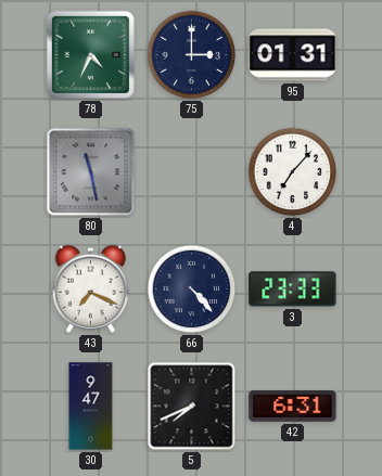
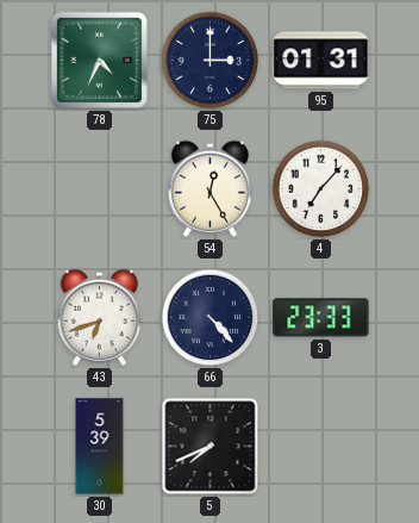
80: 11:28 -> none
54: none -> 12:25
43: 7:19 -> 6:42
30: 9:47 -> 5:39
42: 6:31 -> none
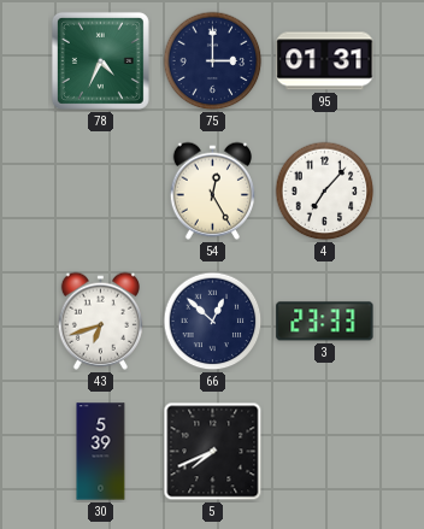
66: 4:23 -> 12:52
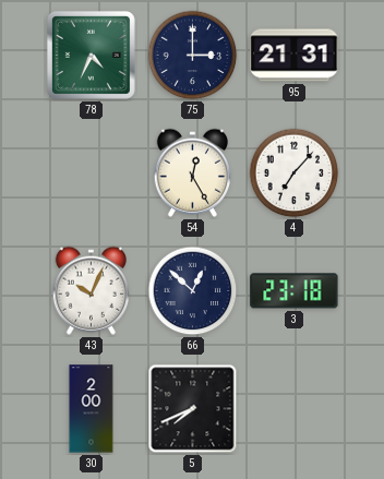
95: 01:31 -> 21:31
43: 6:42 -> 10:04
3: 23:33 -> 23:18
30: 5:39 -> 2:00
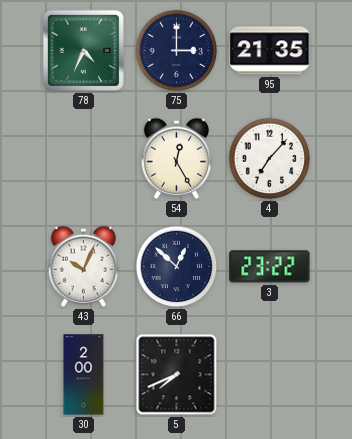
95: 21:31 -> 21:35
3: 23:18 -> 23:22
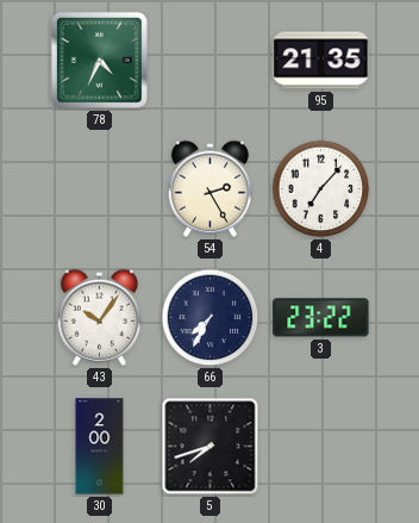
75: 3:00 -> none
54: 12:25 -> 2:25
43: 10:04 -> 10:06
66: 12:52 -> 7:35
5: 7:41 -> 7:42
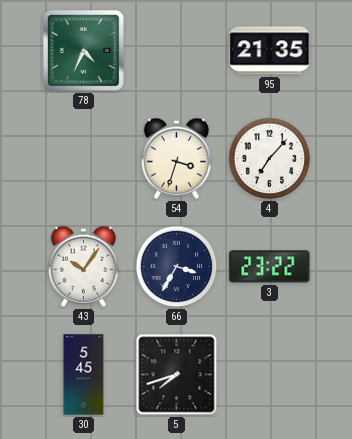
54: 2:25 -> 3:33
66: 7:35 -> 3:35
30: 2:00 -> 5:45
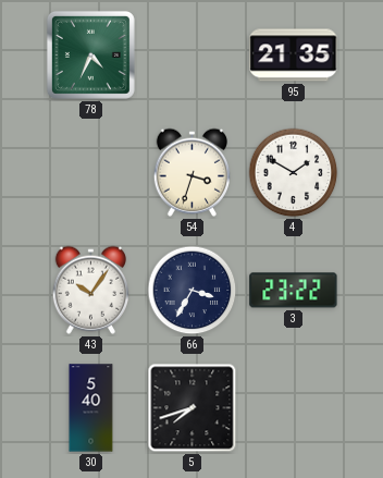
4: 7:07 -> 1:50
30: 5:45 -> 5:40
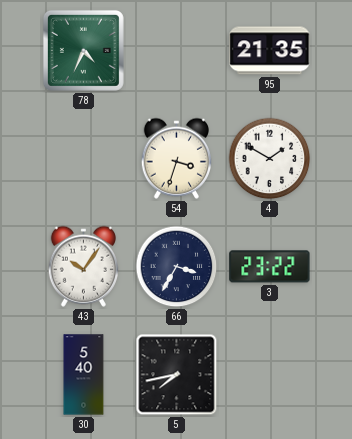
5: 7:42 -> 7:43
